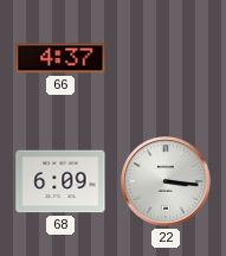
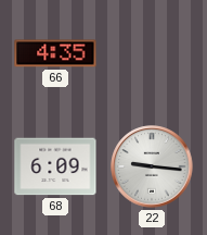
66: 4:37 -> 4:35
22: 3:16 -> 9:16
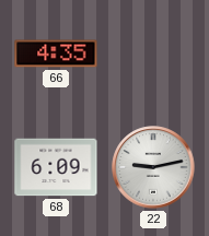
22: 9:16 -> 9:13
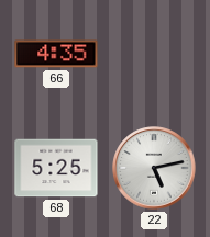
68: 6:09 -> 5:25
22: 9:13 -> 5:13
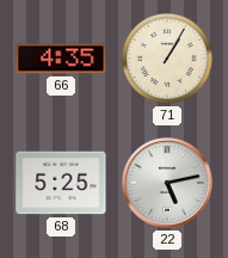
71: none -> 1:05
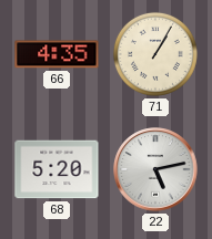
68: 5:25 -> 5:20
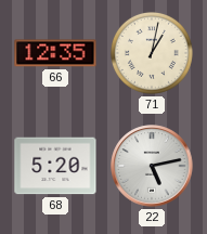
66: 4:35 -> 12:35
71: 1:05 -> 1:02
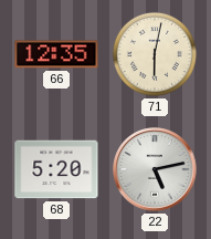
71: 1:02 -> 6:02
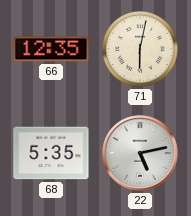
68: 5:20 -> 5:35
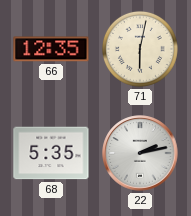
22: 5:13 -> 2:13
